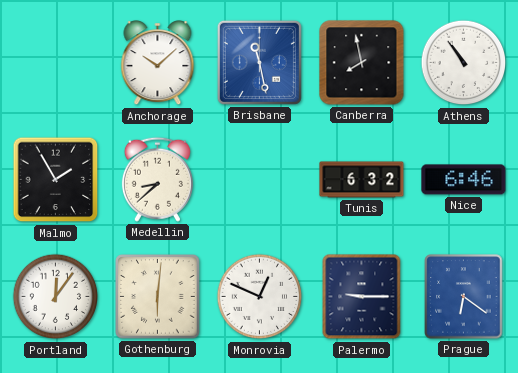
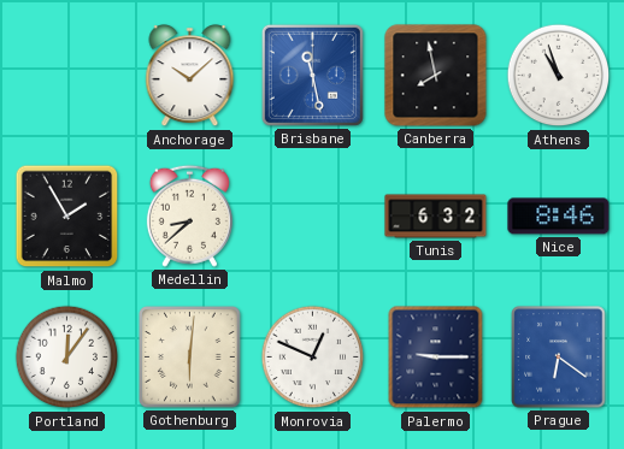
Athens: 10:54 -> 10:57
Nice: 6:46 -> 8:46
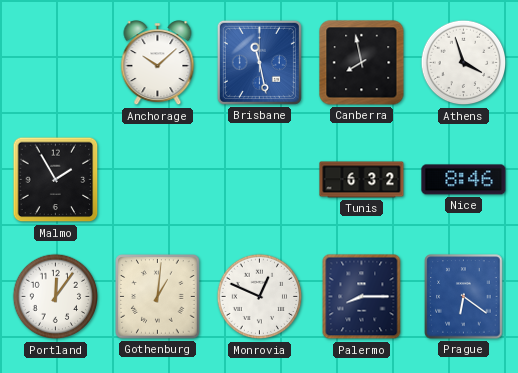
Athens: 10:57 -> 3:57
Medellin: 8:38 -> none
Gothenburg: 6:01 -> 1:01
Palermo: 9:15 -> 8:15
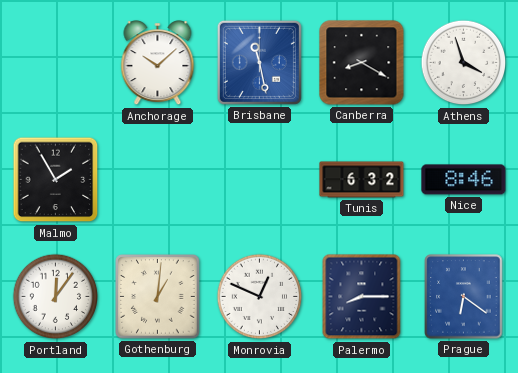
Canberra: 7:58 -> 8:20
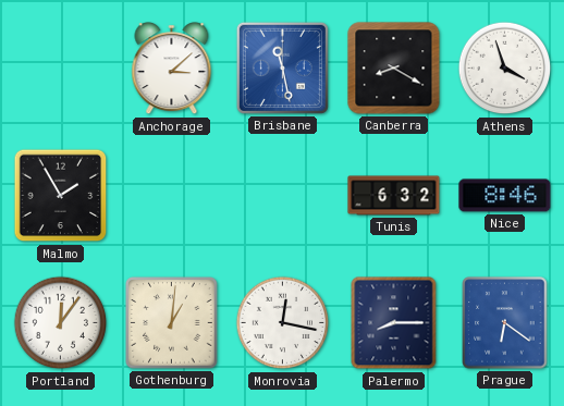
Anchorage: 10:08 -> 3:08
Monrovia: 12:49 -> 12:17
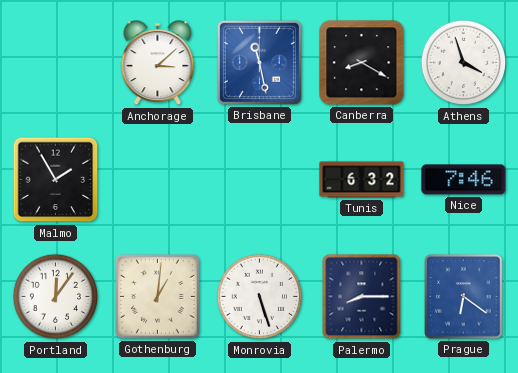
Nice: 8:46 -> 7:46
Monrovia: 12:17 -> 5:27
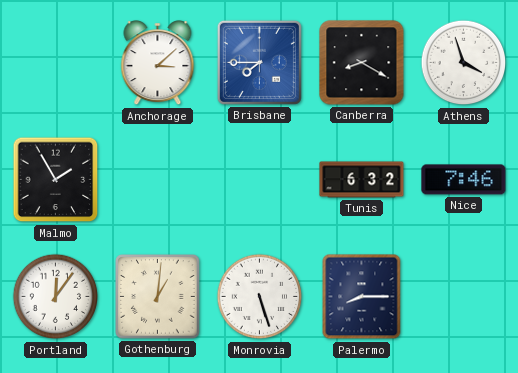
Brisbane: 11:28 -> 7:45
Prague: 6:21 -> none
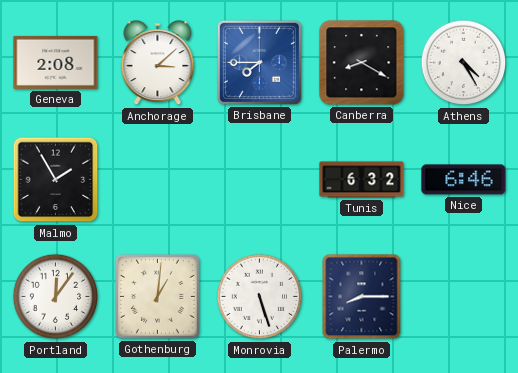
Geneva: none -> 2:08
Athens: 3:57 -> 4:25
Nice: 7:46 -> 6:46
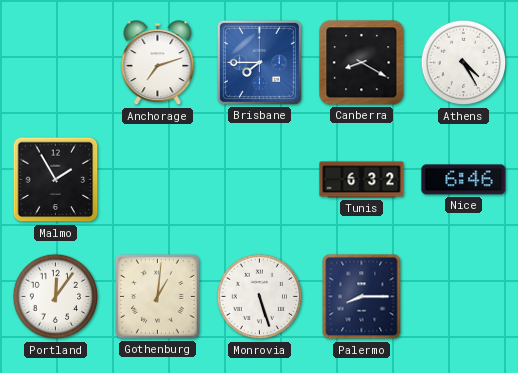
Geneva: 2:08 -> none
Anchorage: 3:08 -> 7:12
